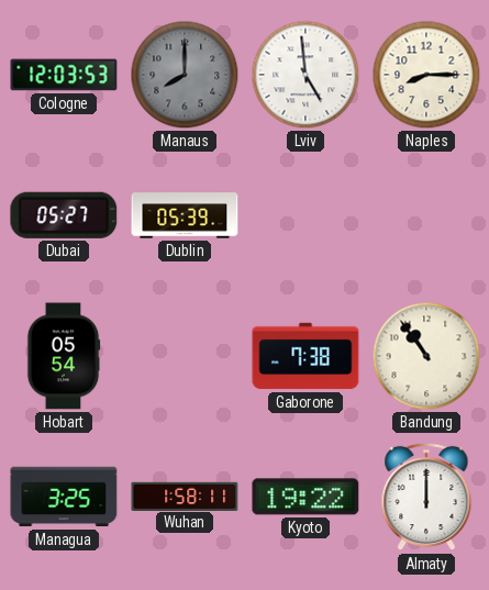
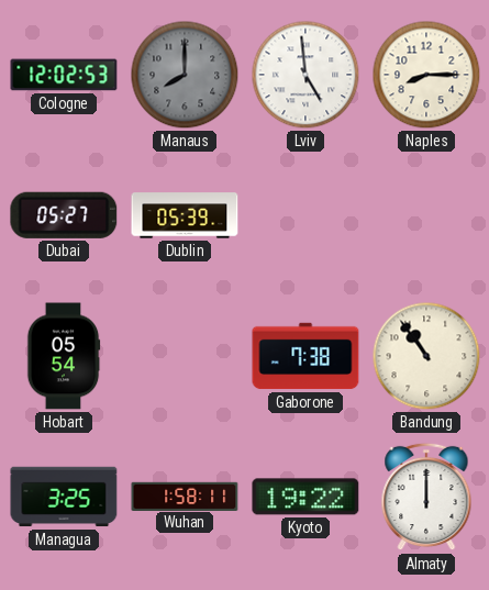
Cologne: 12:03 -> 12:02
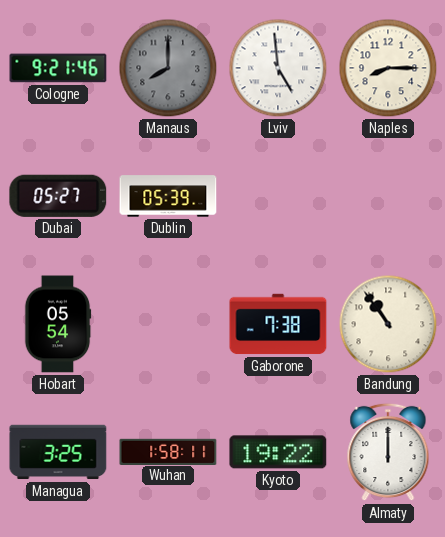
Cologne: 12:02 -> 9:21
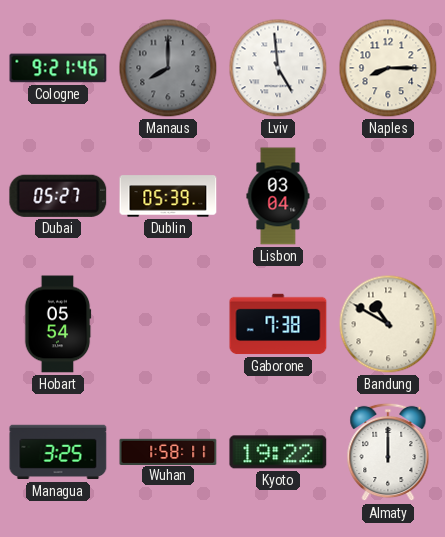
Lisbon: none -> 03:04
Bandung: 10:54 -> 10:50
